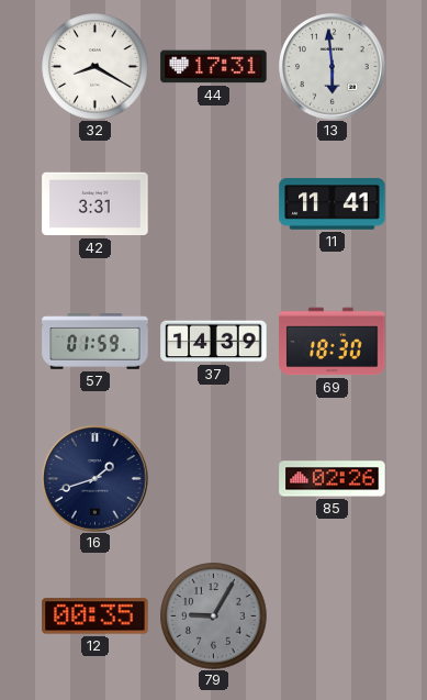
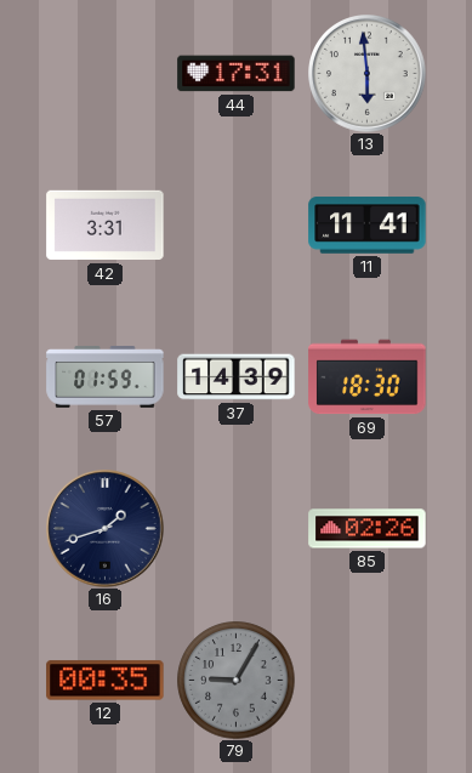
32: 8:20 -> none
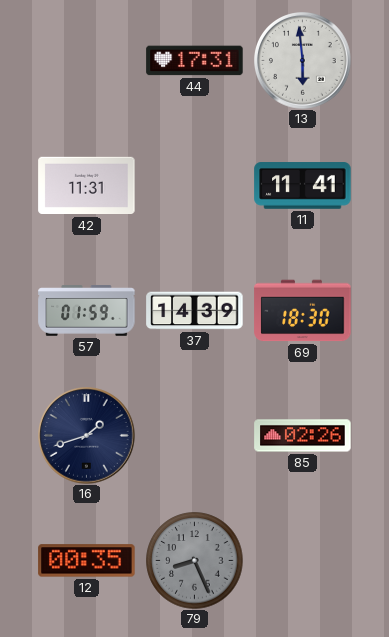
42: 3:31 -> 11:31
79: 9:05 -> 8:26
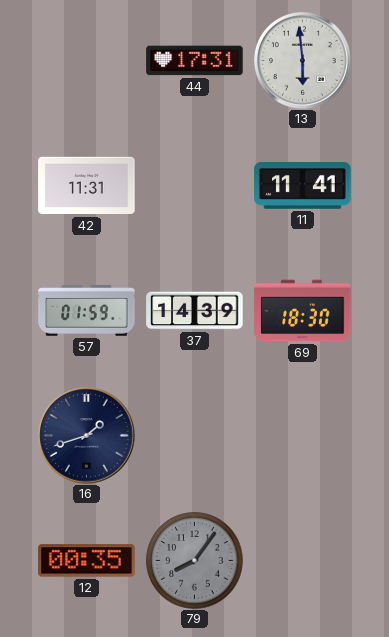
85: 02:26 -> none
79: 8:26 -> 8:06
